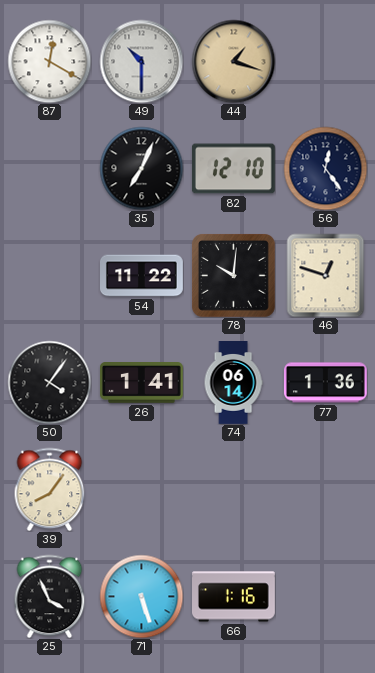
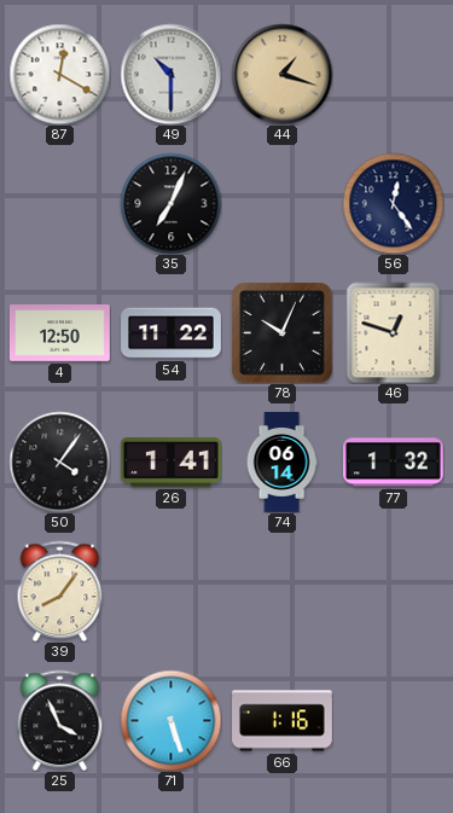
82: 12:10 -> none
4: none -> 12:50
78: 10:01 -> 10:04
77: 1:36 -> 1:32
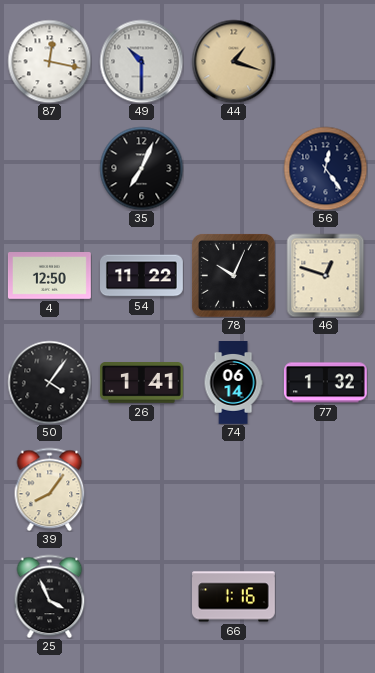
87: 12:20 -> 12:17
71: 5:27 -> none
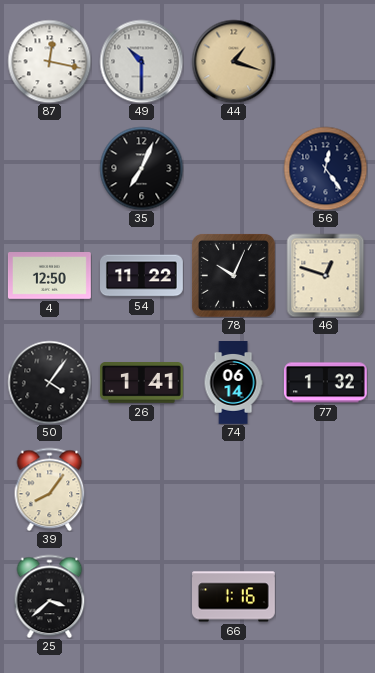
25: 3:56 -> 3:38
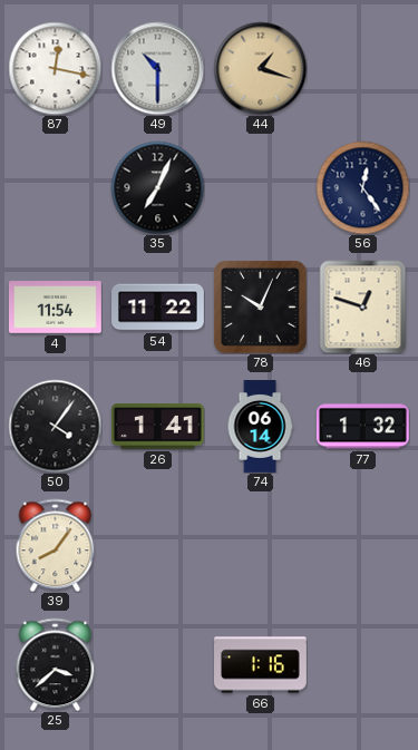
4: 12:50 -> 11:54
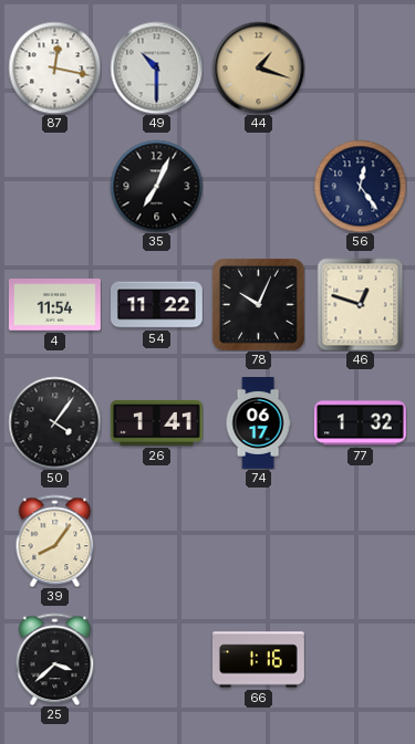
74: 06:14 -> 06:17
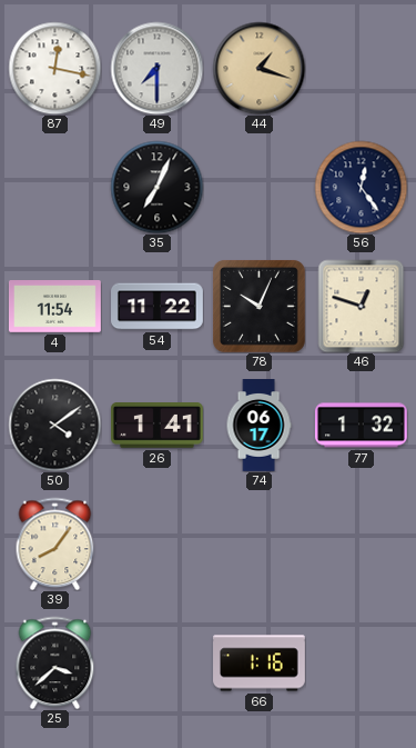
49: 10:30 -> 7:30
50: 4:06 -> 4:09
